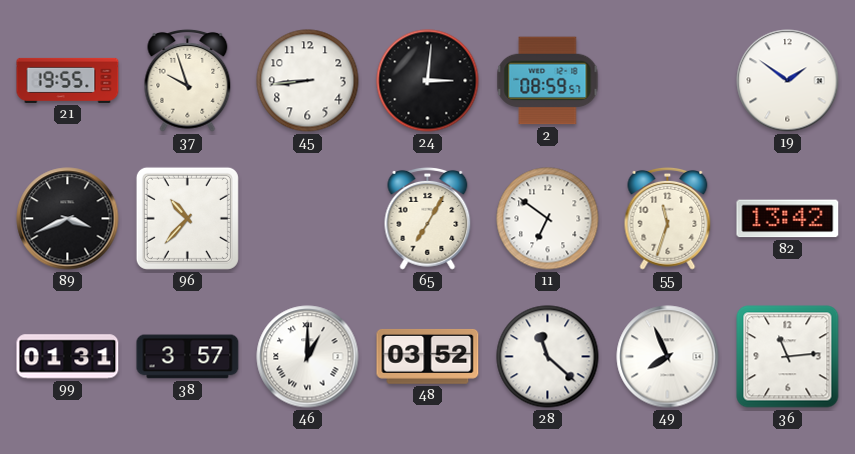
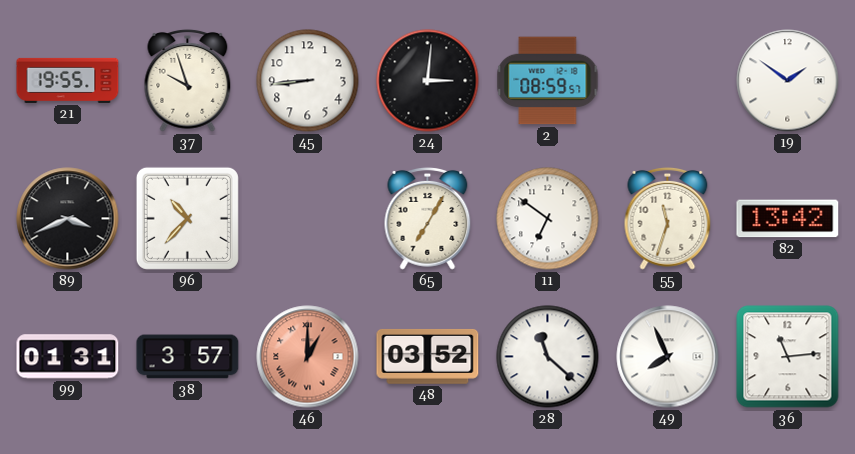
46 dial: white -> salmon
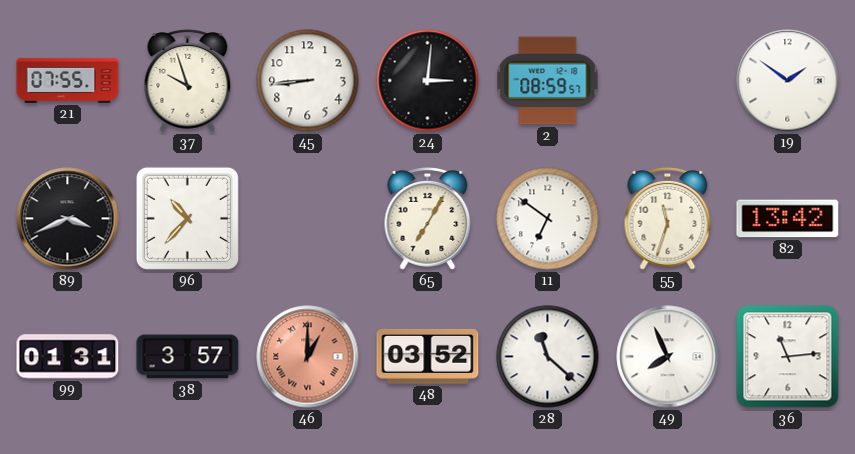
21: 19:55 -> 07:55
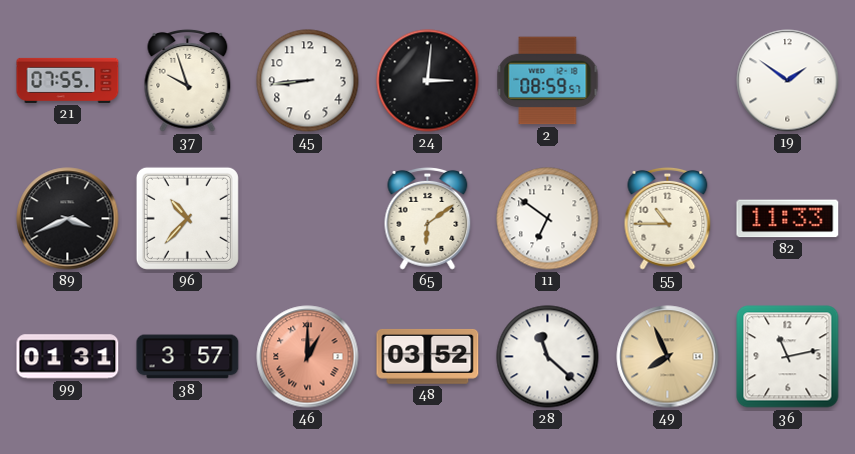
65: 7:05 -> 6:09
55: 11:33 -> 10:45
82: 13:42 -> 11:33
49 dial: white -> champagne
36: 11:14 -> 11:13
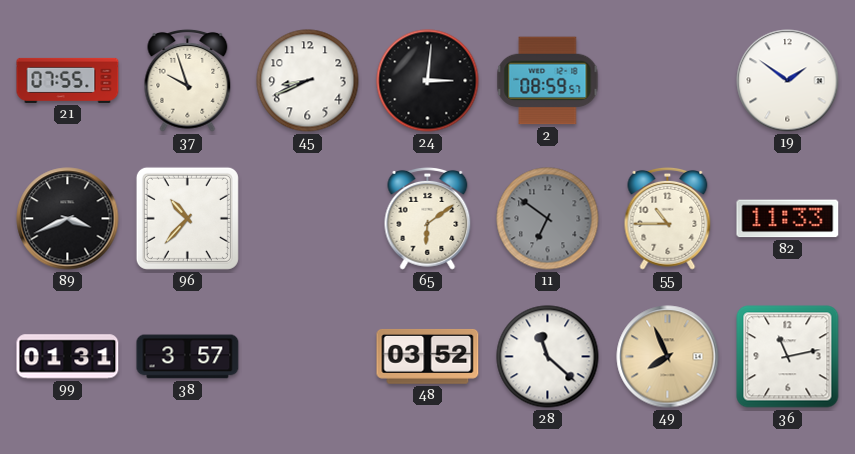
45: 8:44 -> 8:41
11 dial: white -> grey
46: 1:00 -> none
